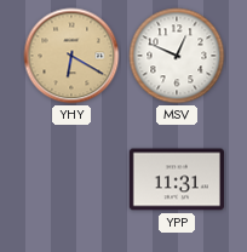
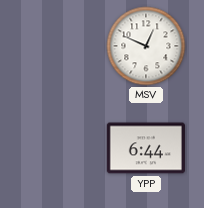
YHY: 6:20 -> none
YPP: 11:31 -> 6:44
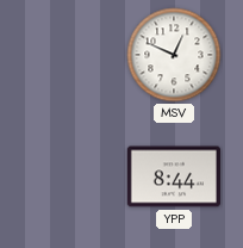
YPP: 6:44 -> 8:44
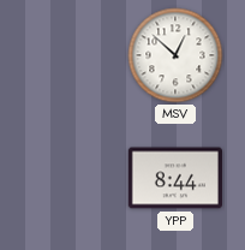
MSV: 12:49 -> 12:52
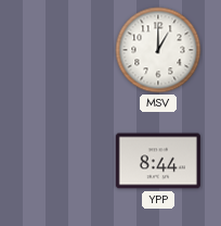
MSV: 12:52 -> 1:00
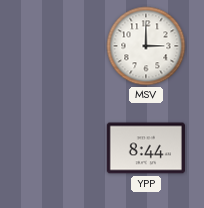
MSV: 1:00 -> 3:00
